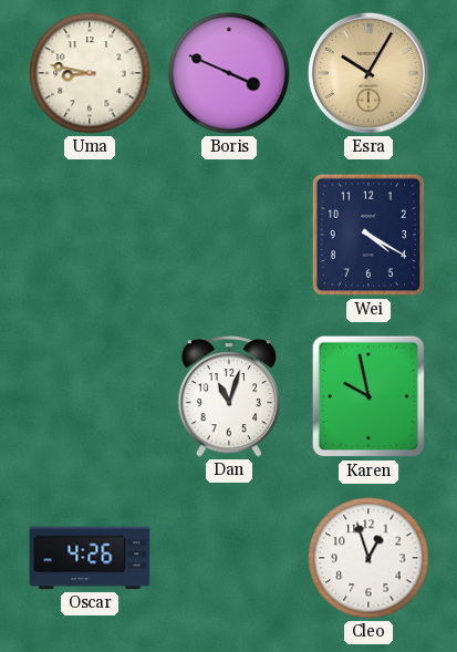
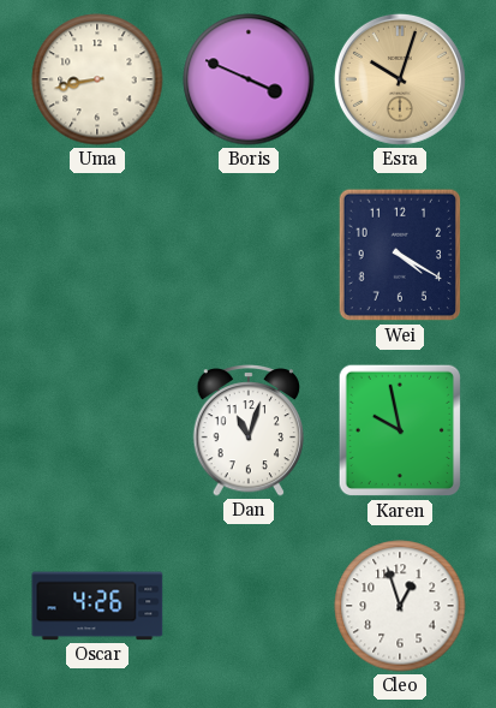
Uma: 8:47 -> 8:43
Esra: 10:05 -> 10:03
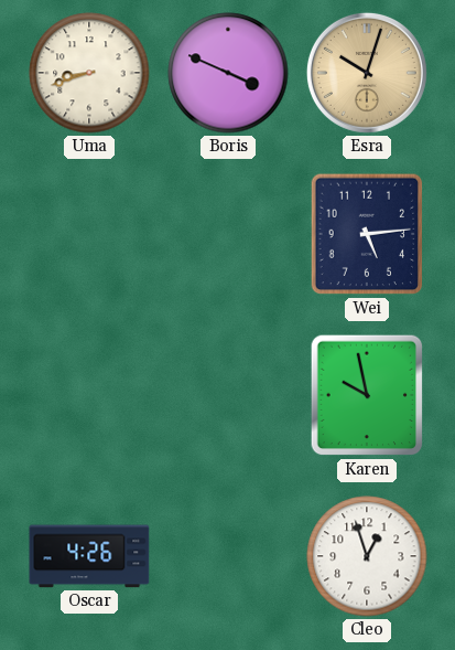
Uma: 8:43 -> 8:42
Wei: 4:20 -> 5:14
Dan: 11:03 -> none
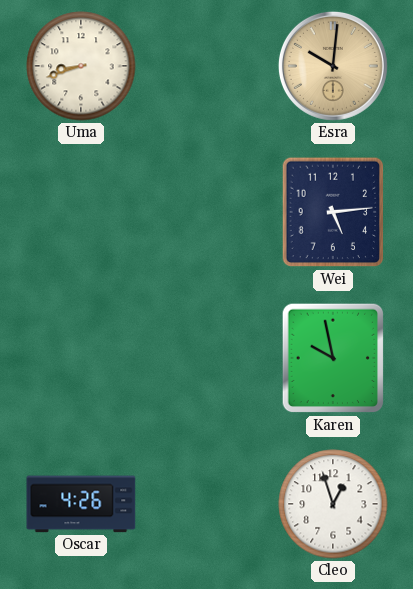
Boris: 3:49 -> none
Esra: 10:03 -> 10:01
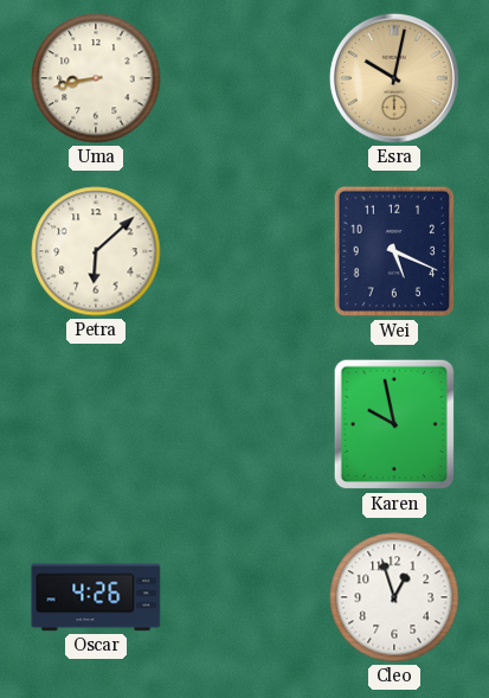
Uma: 8:42 -> 8:43
Esra: 10:01 -> 10:02
Petra: none -> 6:08
Wei: 5:14 -> 5:19
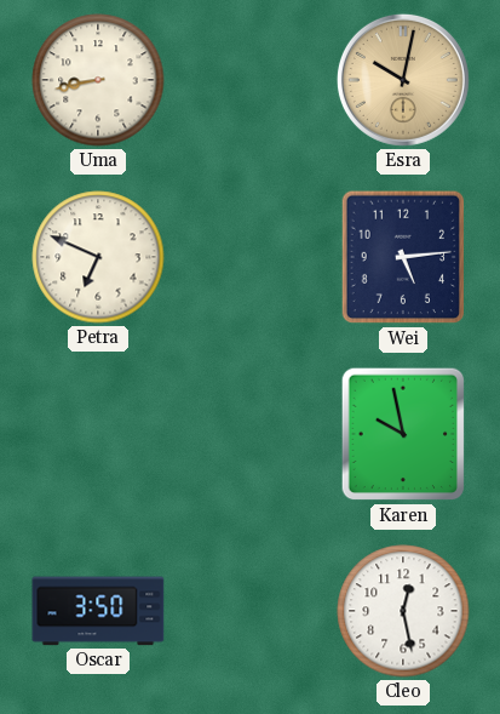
Petra: 6:08 -> 6:49
Wei: 5:19 -> 5:14
Oscar: 4:26 -> 3:50
Cleo: 12:57 -> 12:28
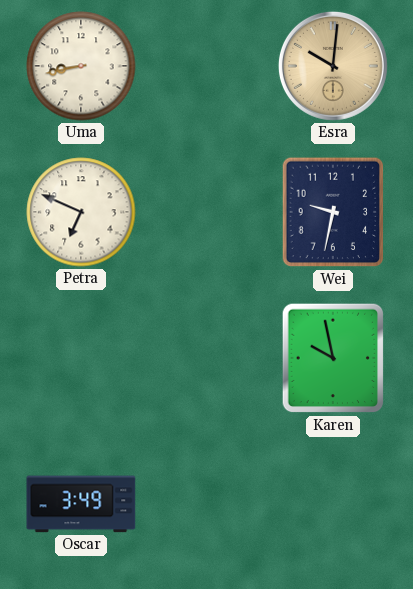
Esra: 10:02 -> 10:01
Wei: 5:14 -> 9:32
Oscar: 3:50 -> 3:49
Cleo: 12:28 -> none
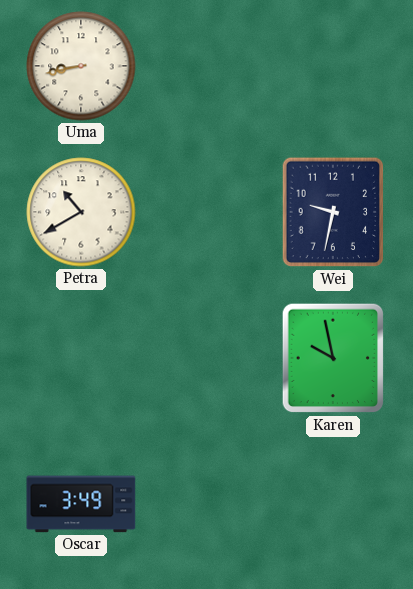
Esra: 10:01 -> none
Petra: 6:49 -> 10:40
